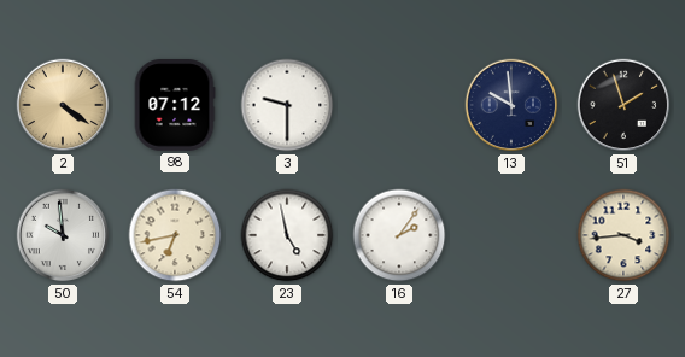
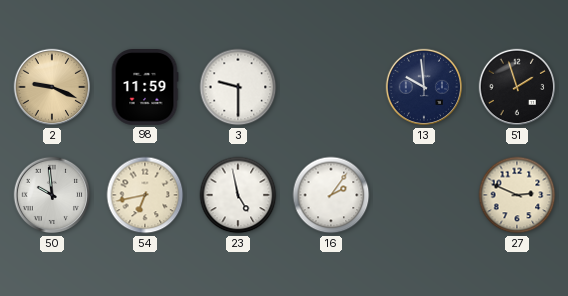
2: 4:21 -> 9:19
98: 07:12 -> 11:59
27: 3:44 -> 2:49
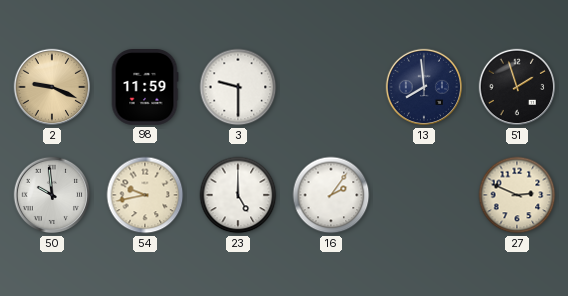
13: 9:59 -> 7:59
54: 6:43 -> 9:43
23: 4:58 -> 5:00
